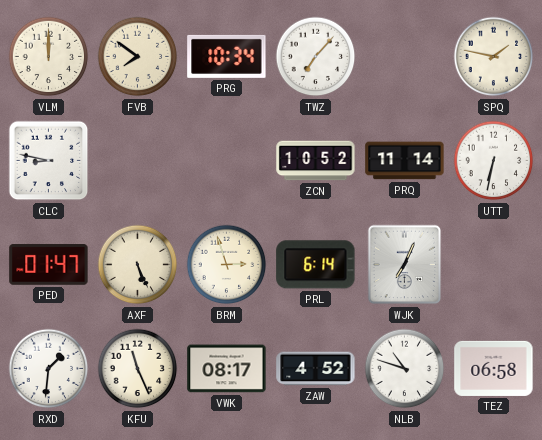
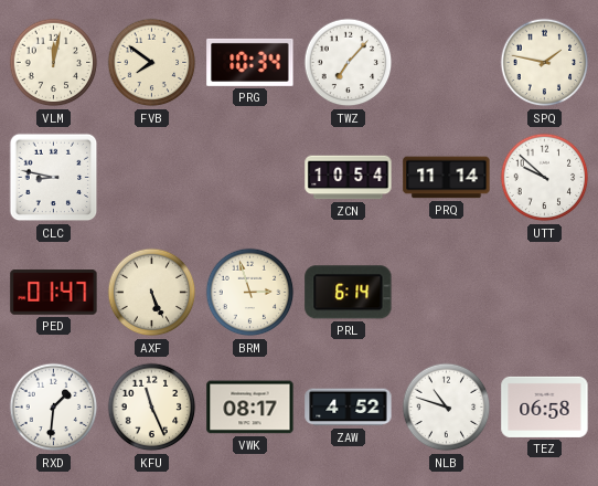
VLM: 12:00 -> 12:02
ZCN: 10:52 -> 10:54
UTT: 6:32 -> 9:52
WJK: 7:04 -> none
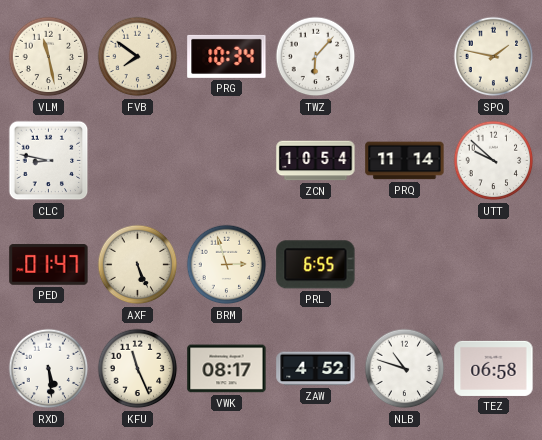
VLM: 12:02 -> 11:28
TWZ: 7:07 -> 6:07
PRL: 6:14 -> 6:55
RXD: 1:31 -> 5:29
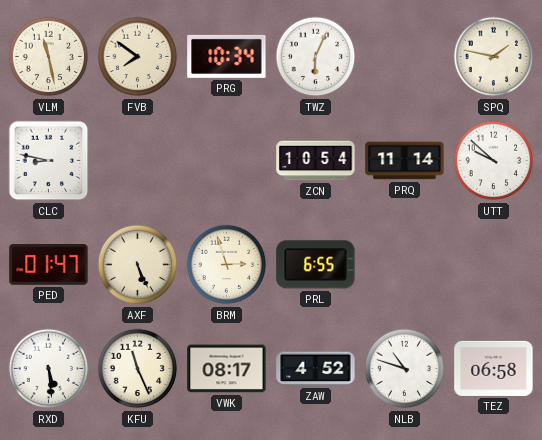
TWZ: 6:07 -> 6:04
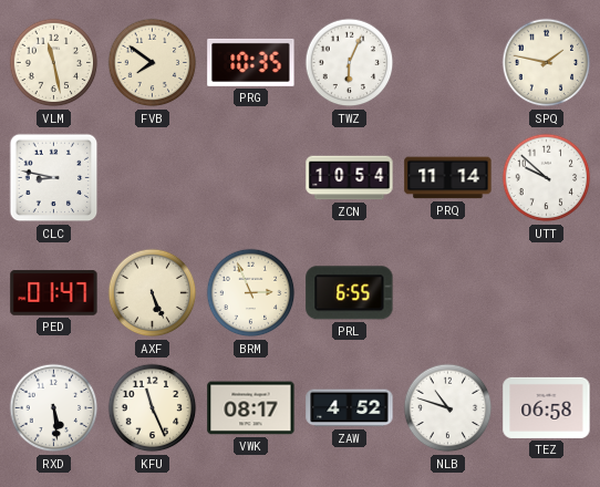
PRG: 10:34 -> 10:35
BRM: 2:57 -> 2:56
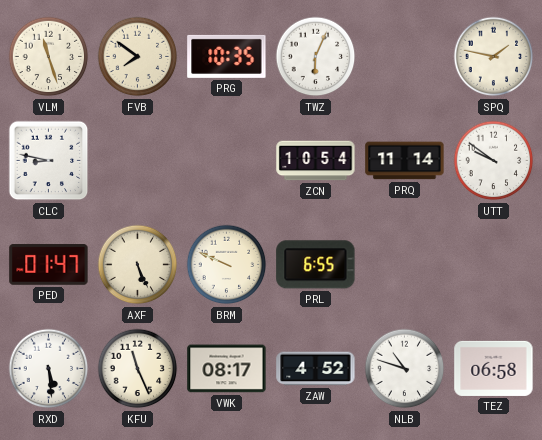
VLM: 11:28 -> 11:27
UTT: 9:52 -> 9:51
BRM: 2:56 -> 9:49
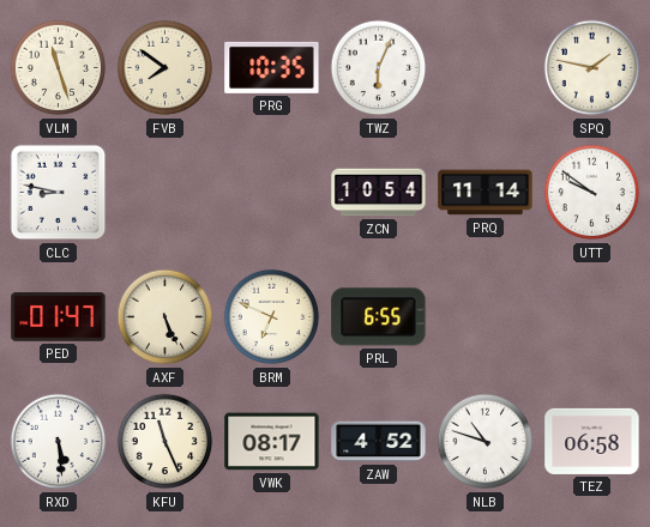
BRM: 9:49 -> 6:49
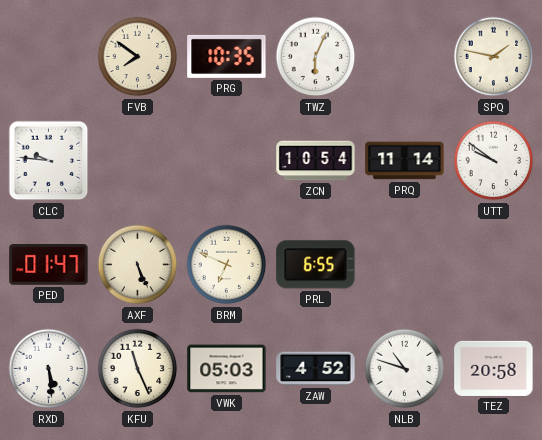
VLM: 11:27 -> none
CLC: 8:47 -> 9:46
VWK: 08:17 -> 05:03
TEZ: 06:58 -> 20:58
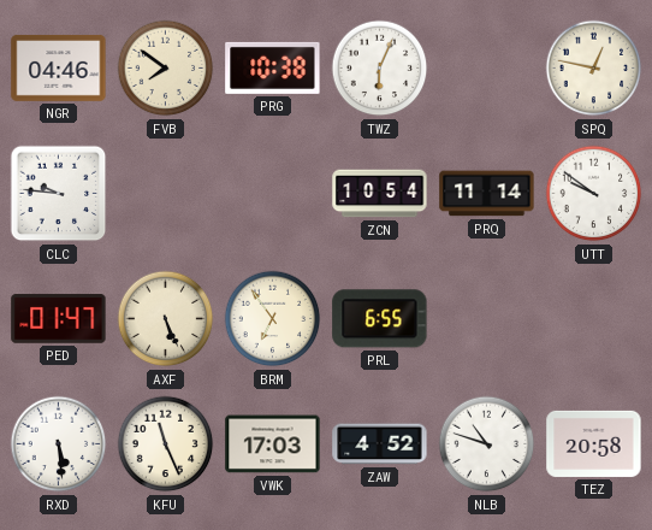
NGR: none -> 04:46
PRG: 10:35 -> 10:38
SPQ: 1:47 -> 12:47
BRM: 6:49 -> 6:54
VWK: 05:03 -> 17:03
